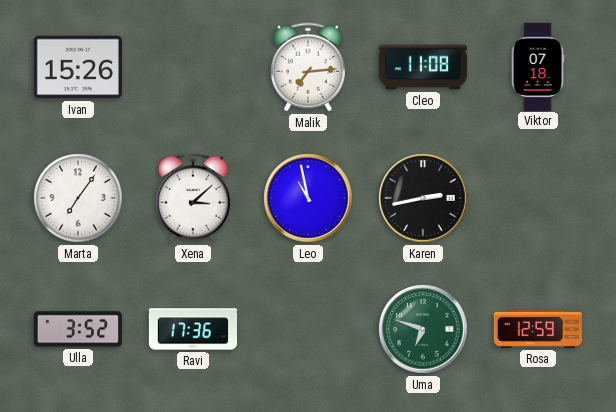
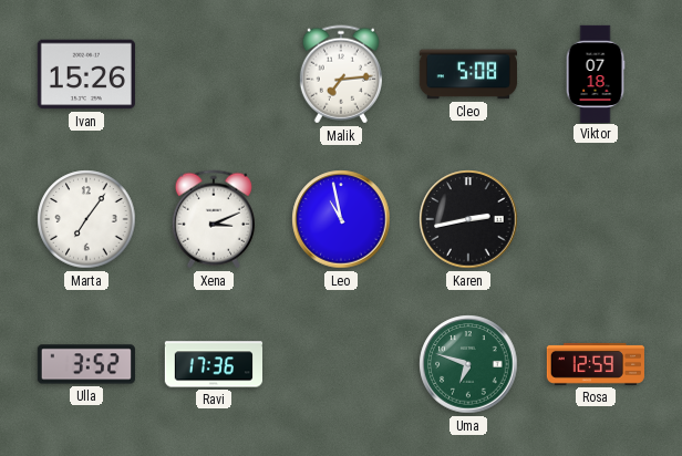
Cleo: 11:08 -> 5:08
Xena: 3:08 -> 3:11
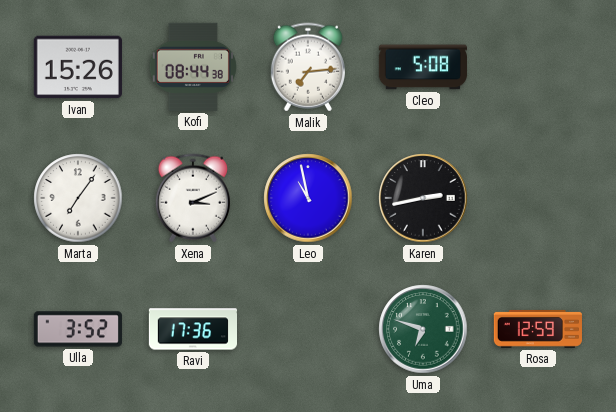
Kofi: none -> 08:44
Viktor: 07:18 -> none
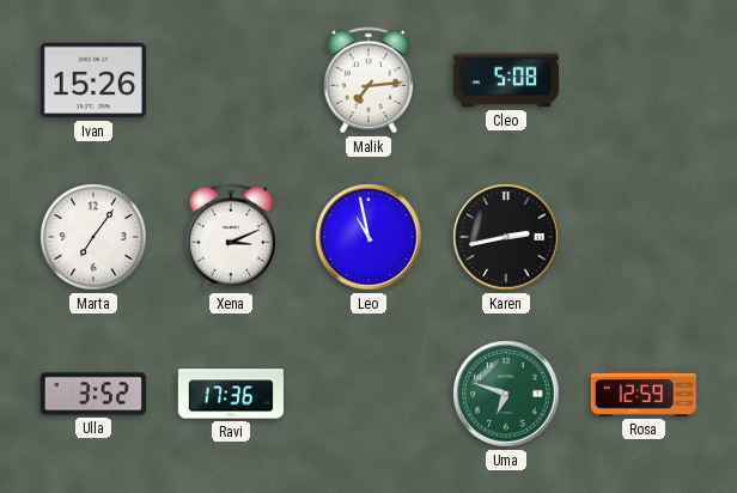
Kofi: 08:44 -> none
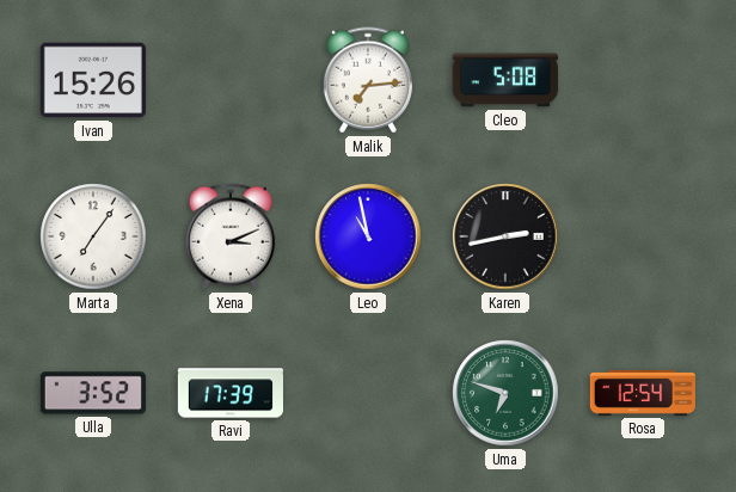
Ravi: 17:36 -> 17:39
Rosa: 12:59 -> 12:54
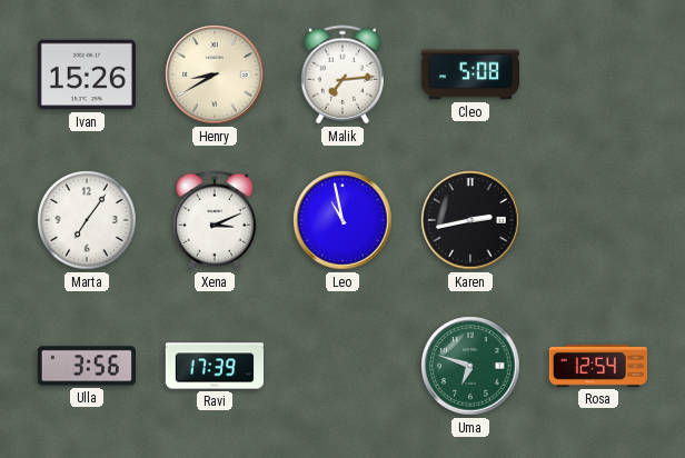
Henry: none -> 8:40
Ulla: 3:52 -> 3:56
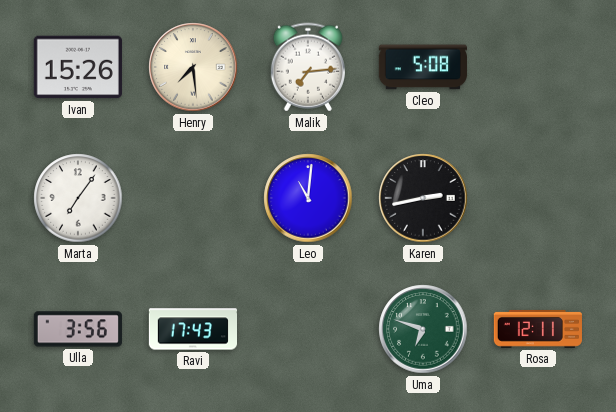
Henry: 8:40 -> 7:29
Xena: 3:11 -> none
Leo: 10:58 -> 11:01
Ravi: 17:39 -> 17:43
Rosa: 12:54 -> 12:11
